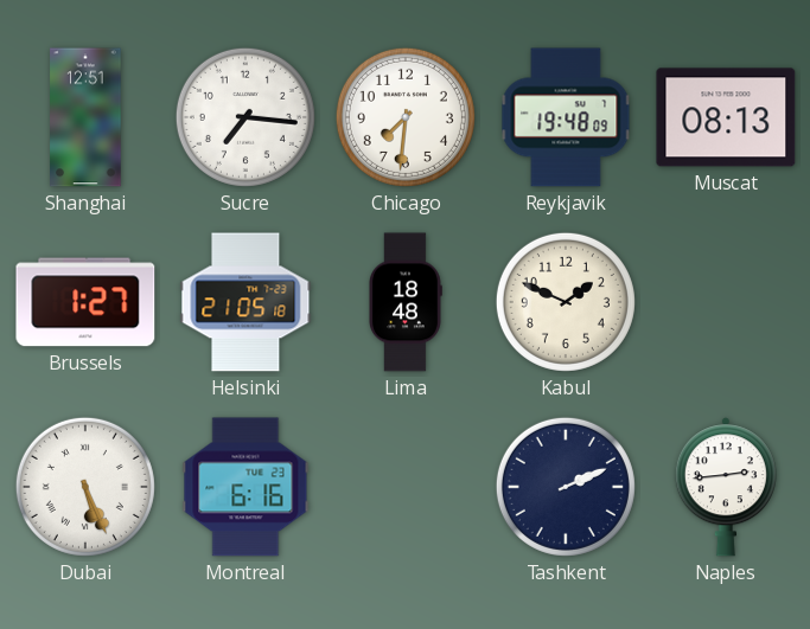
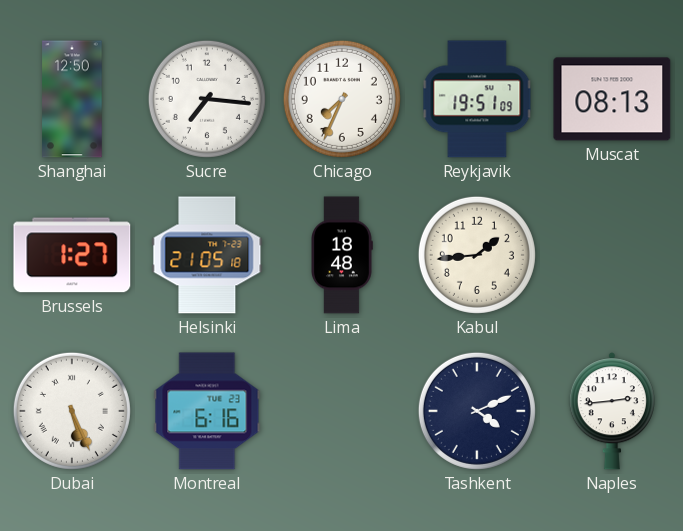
Shanghai: 12:51 -> 12:50
Chicago: 7:31 -> 7:34
Reykjavik: 19:48 -> 19:51
Kabul: 1:49 -> 1:44
Tashkent: 2:11 -> 4:11
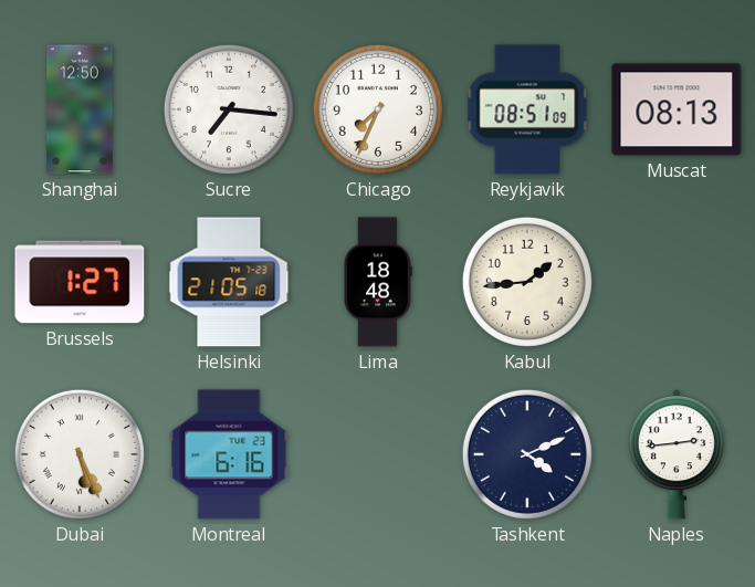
Reykjavik: 19:51 -> 08:51
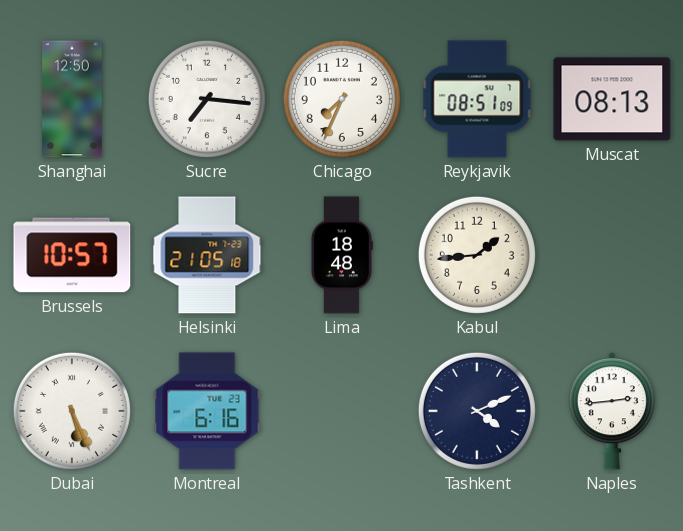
Brussels: 1:27 -> 10:57
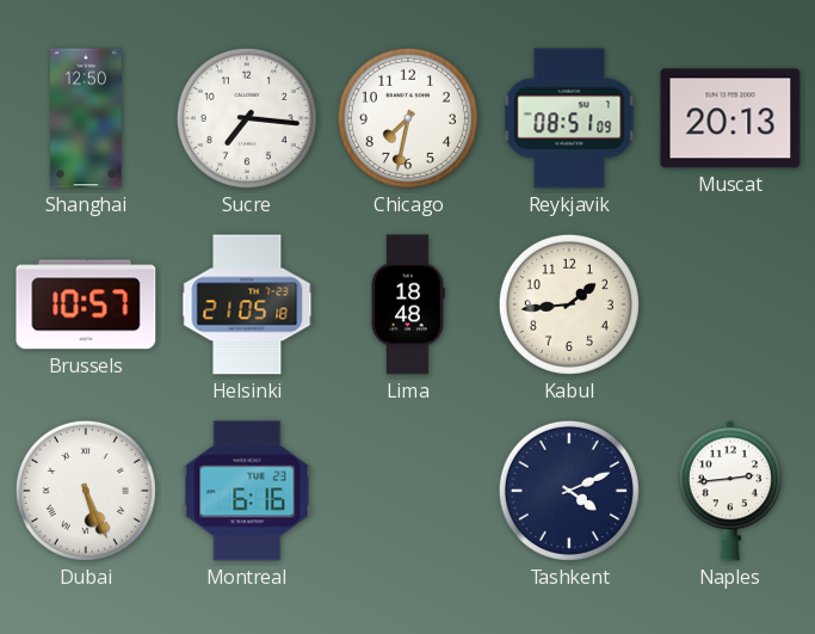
Chicago: 7:34 -> 7:32
Muscat: 08:13 -> 20:13
